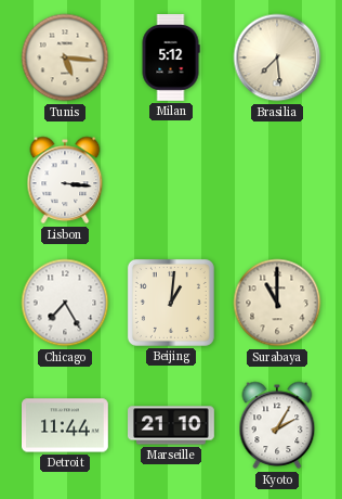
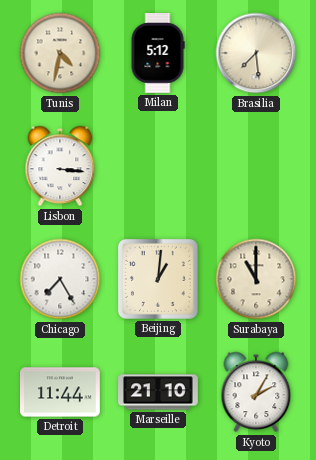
Tunis: 5:16 -> 4:32
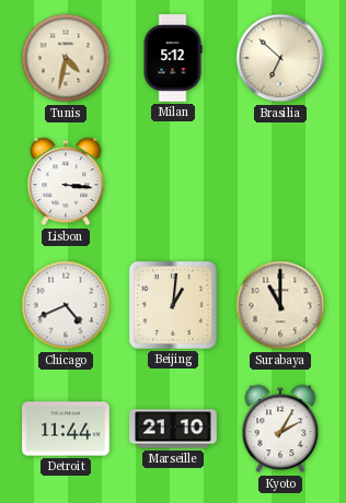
Brasilia: 7:29 -> 6:52
Chicago: 7:25 -> 4:41
